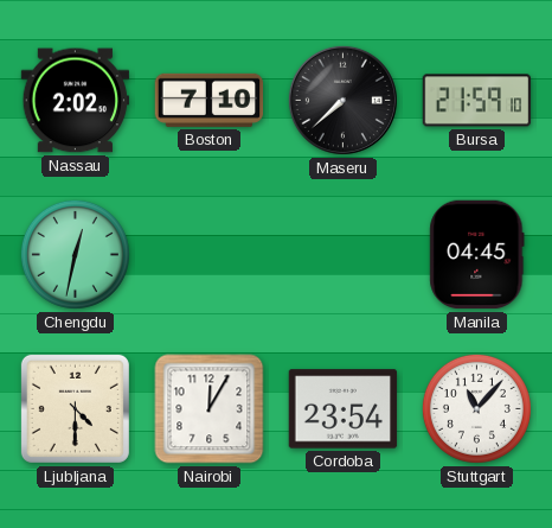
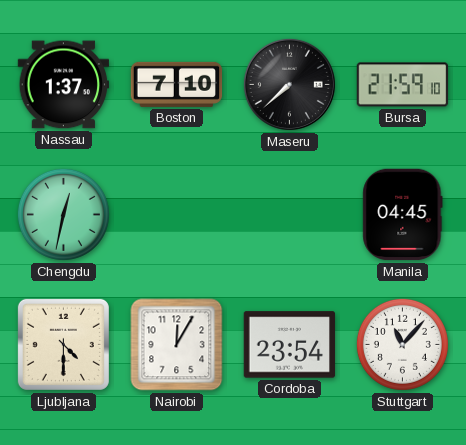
Nassau: 2:02 -> 1:37
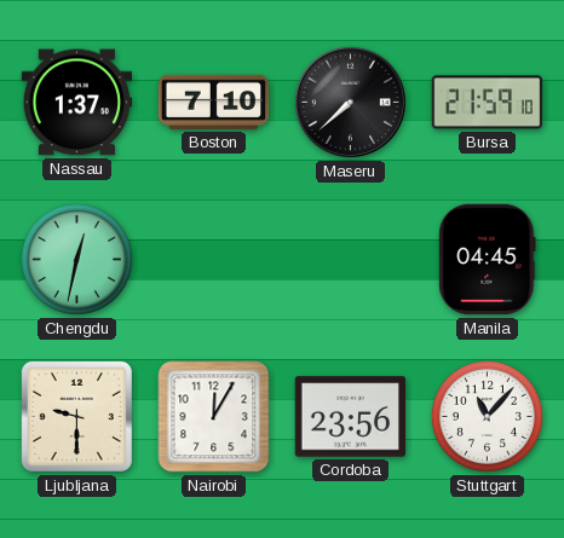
Ljubljana: 4:30 -> 9:30
Cordoba: 23:54 -> 23:56
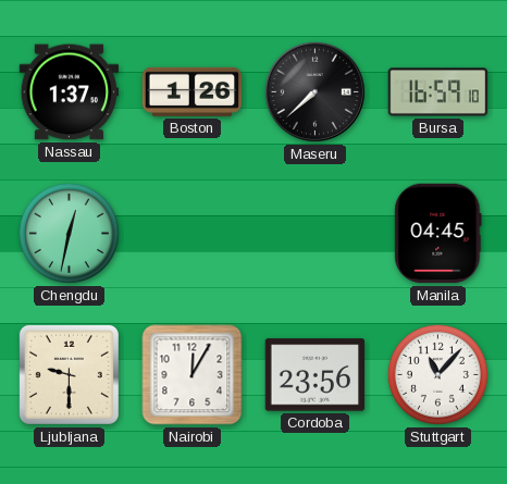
Boston: 7:10 -> 1:26
Bursa: 21:59 -> 16:59
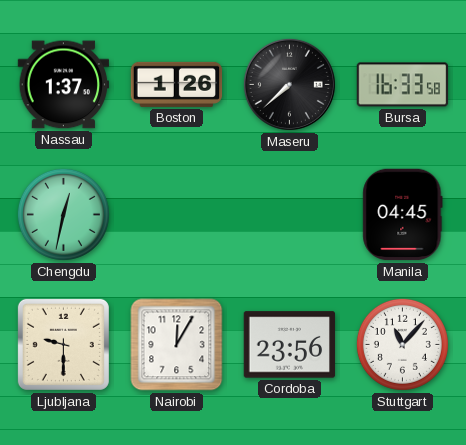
Bursa: 16:59 -> 16:33
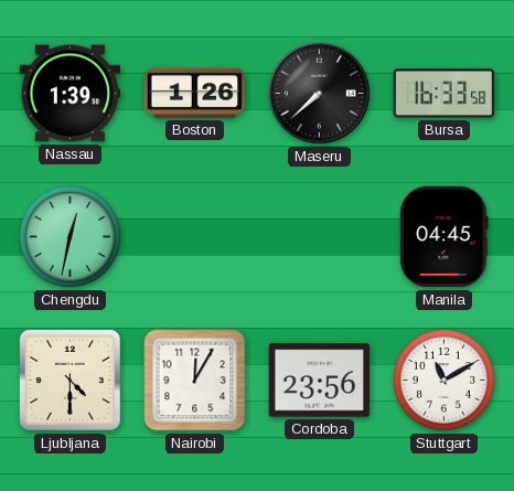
Nassau: 1:37 -> 1:39
Ljubljana: 9:30 -> 4:30
Stuttgart: 11:07 -> 11:10
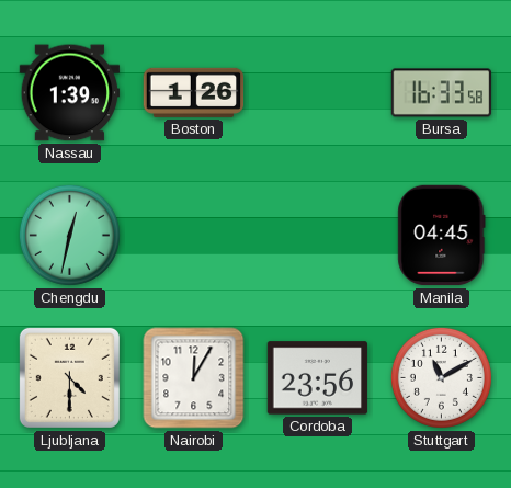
Maseru: 7:38 -> none
